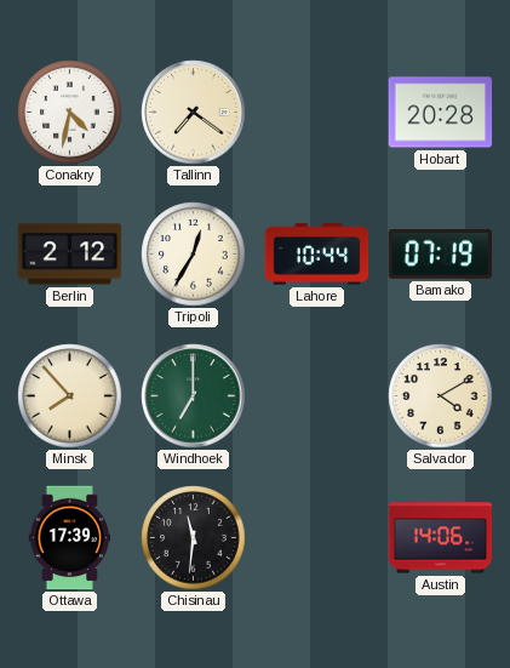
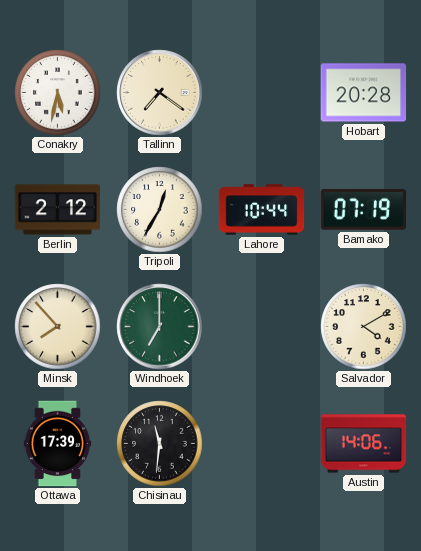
Conakry: 4:32 -> 5:32
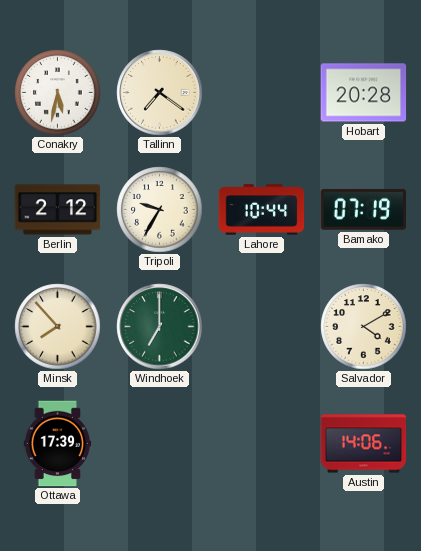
Tripoli: 12:35 -> 9:35
Chisinau: 11:31 -> none
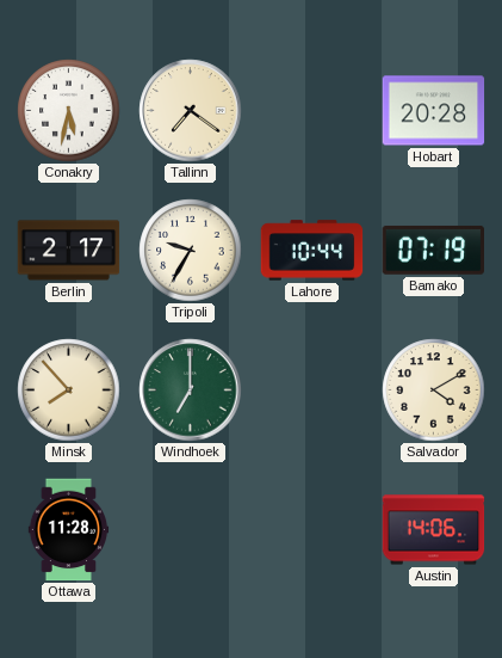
Berlin: 2:12 -> 2:17
Ottawa: 17:39 -> 11:28
